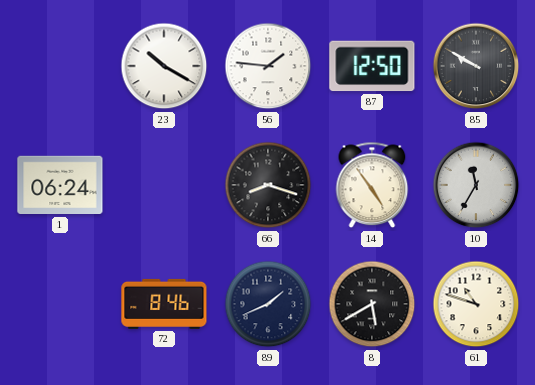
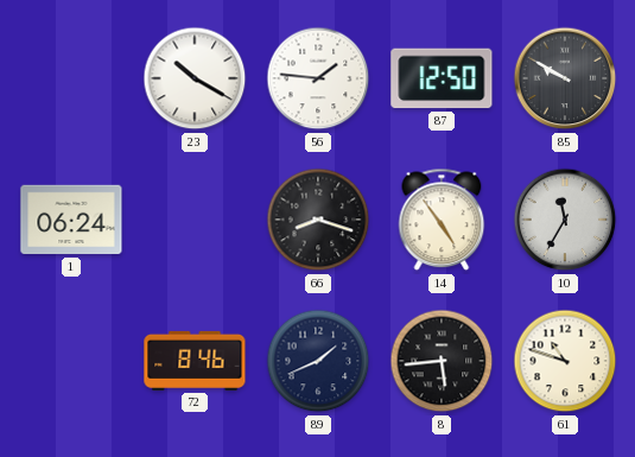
8: 5:40 -> 5:44
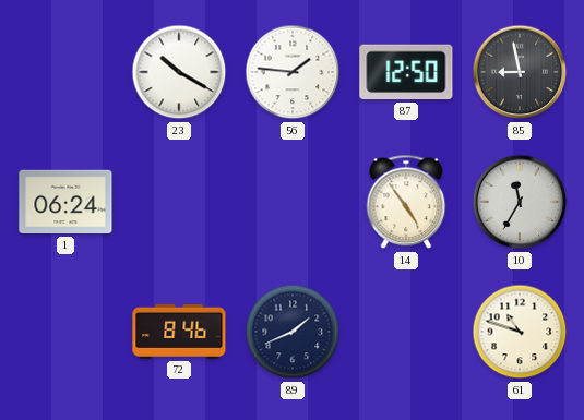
85: 9:50 -> 8:58
66: 8:18 -> none
8: 5:44 -> none
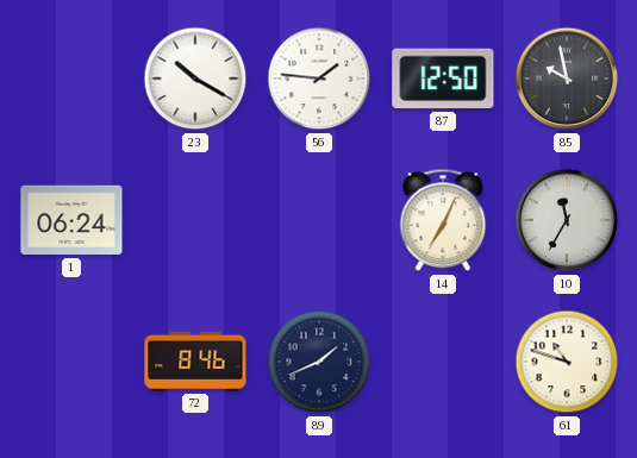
85: 8:58 -> 9:58
14: 4:54 -> 7:04
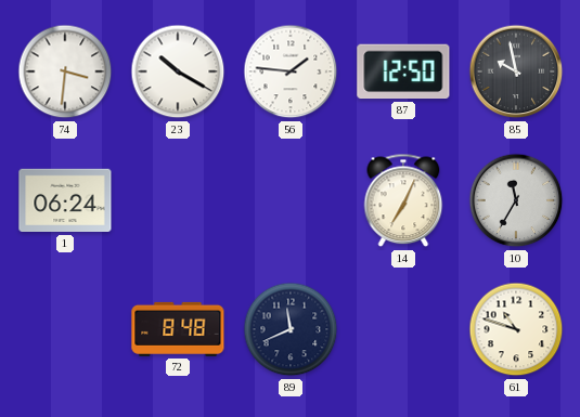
74: none -> 3:31
72: 8:46 -> 8:48
89: 1:41 -> 11:41
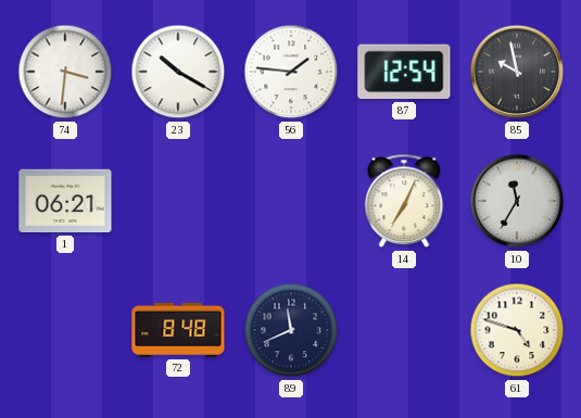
87: 12:50 -> 12:54
1: 06:24 -> 06:21
61: 10:48 -> 4:48
